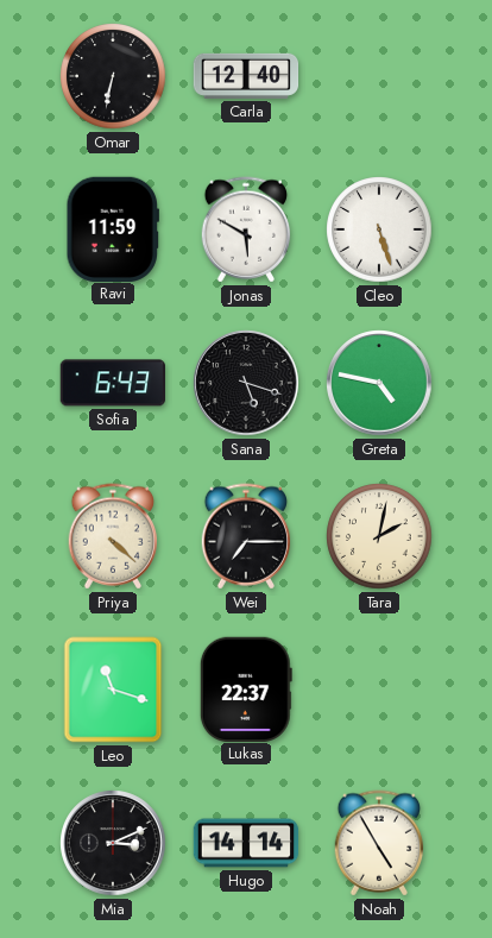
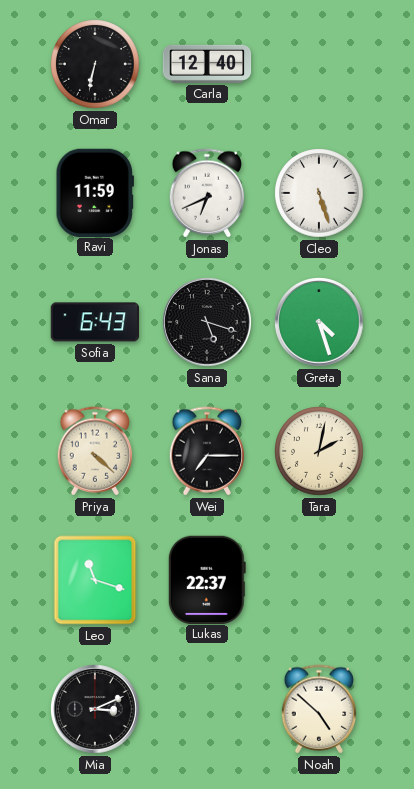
Jonas: 5:50 -> 6:41
Greta: 4:47 -> 4:27
Hugo: 14:14 -> none
Noah: 4:55 -> 4:52
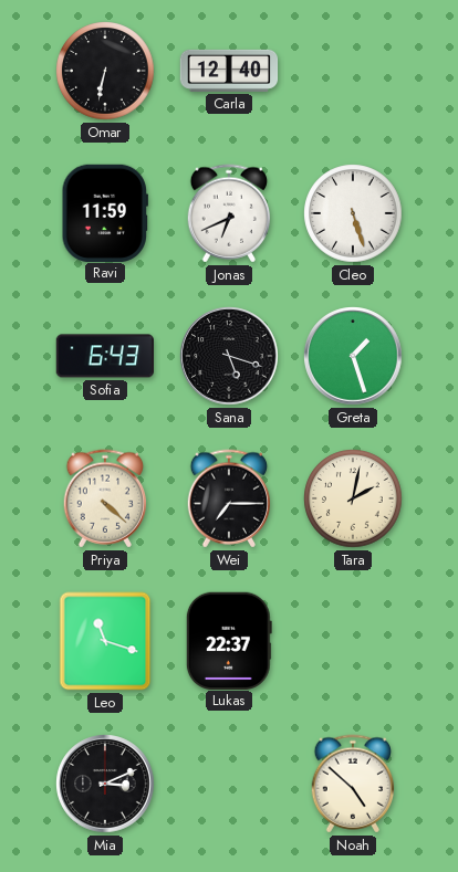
Greta: 4:27 -> 1:27
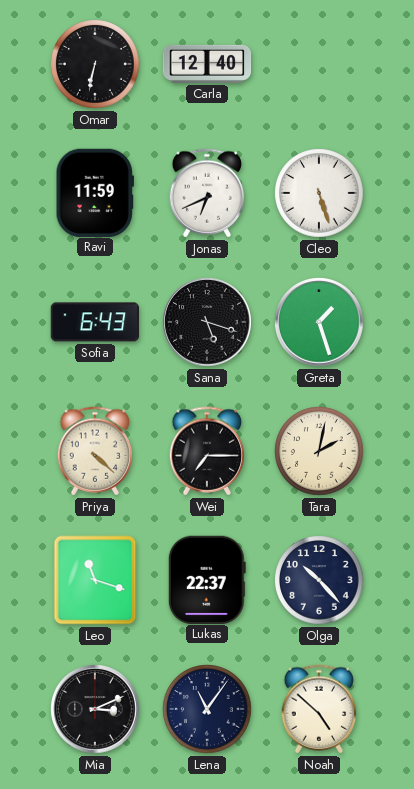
Olga: none -> 10:23
Lena: none -> 11:06
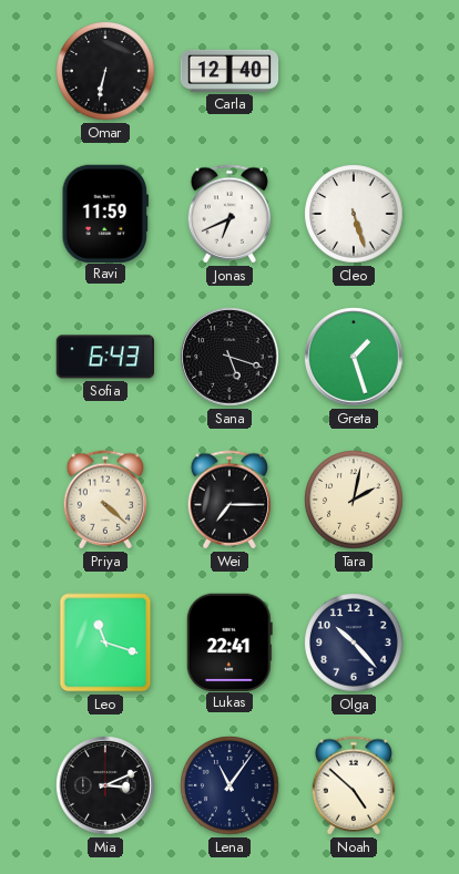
Lukas: 22:37 -> 22:41
